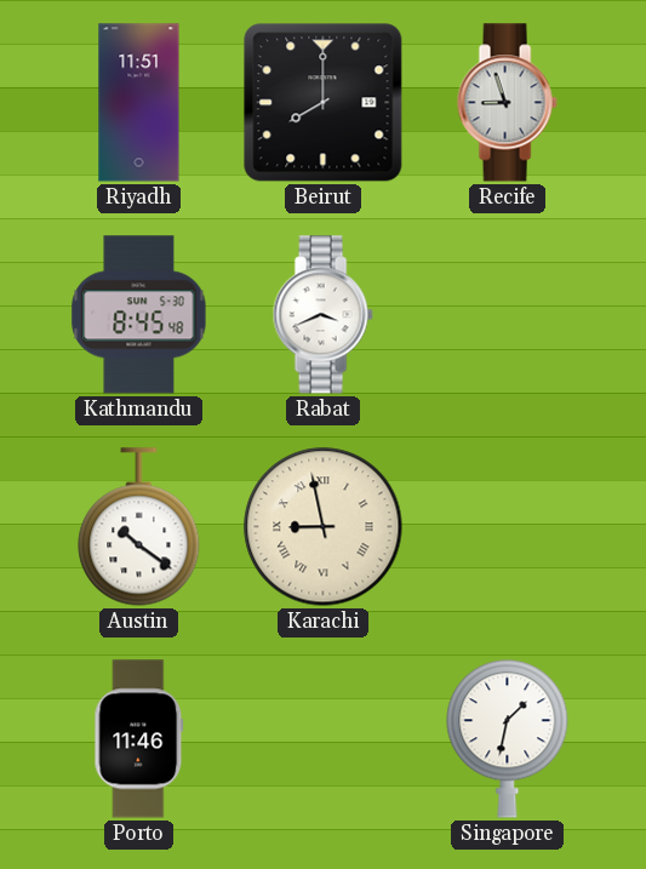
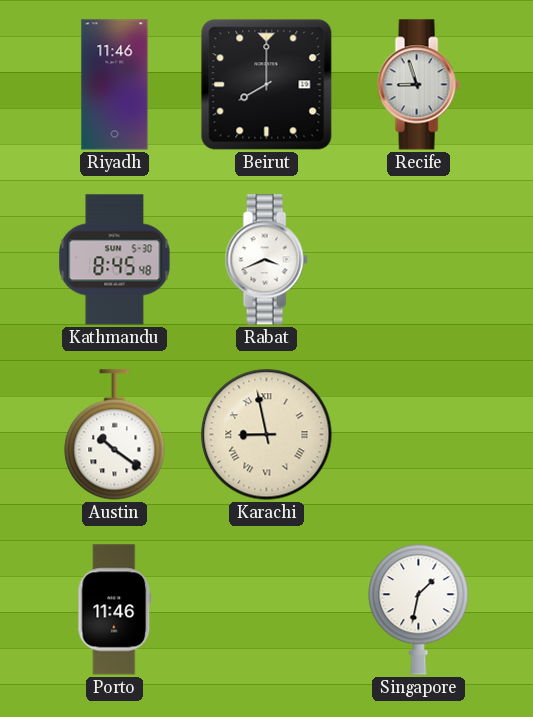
Riyadh: 11:51 -> 11:46
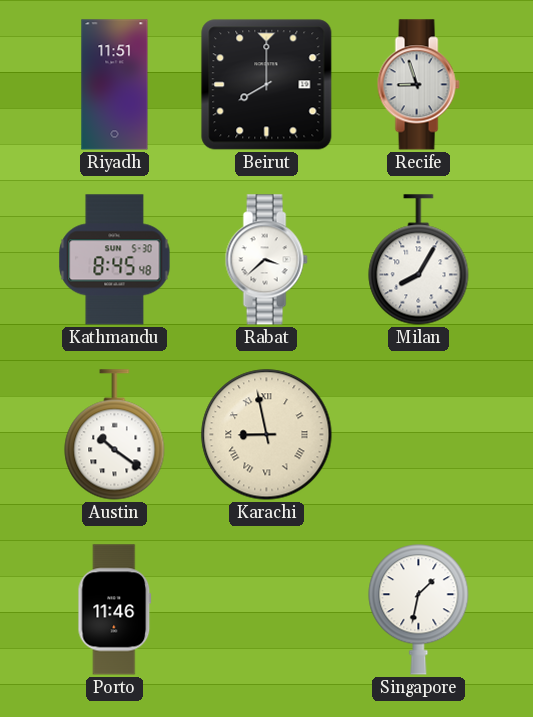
Riyadh: 11:46 -> 11:51
Rabat: 3:41 -> 3:38
Milan: none -> 8:05
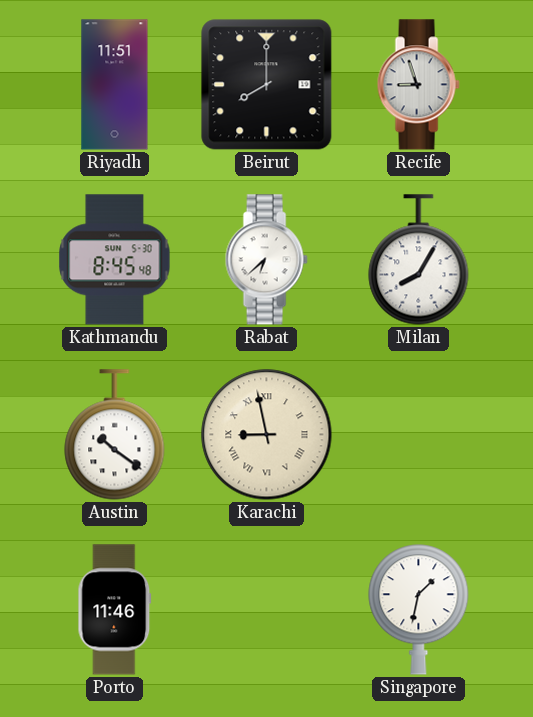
Rabat: 3:38 -> 6:38
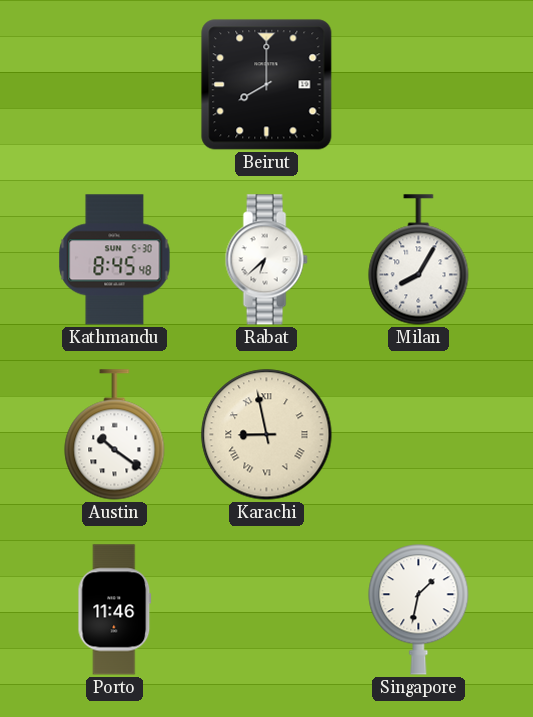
Riyadh: 11:51 -> none
Recife: 8:57 -> none
